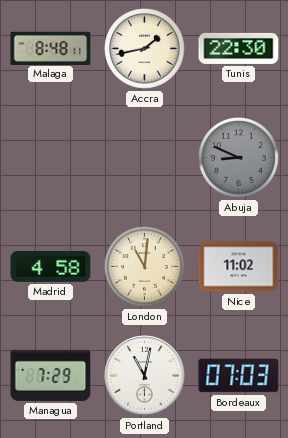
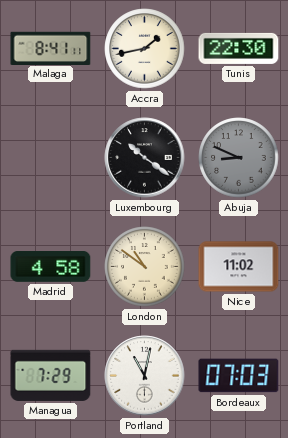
Malaga: 8:48 -> 8:41
Luxembourg: none -> 10:21
London: 11:01 -> 10:51
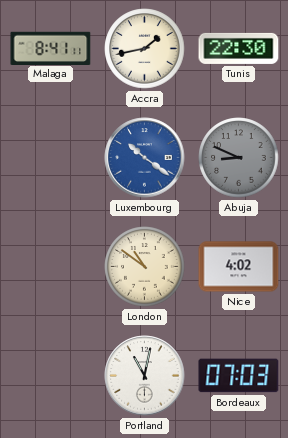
Luxembourg dial: black -> blue
Madrid: 4:58 -> none
Nice: 11:02 -> 4:02
Managua: 7:29 -> none
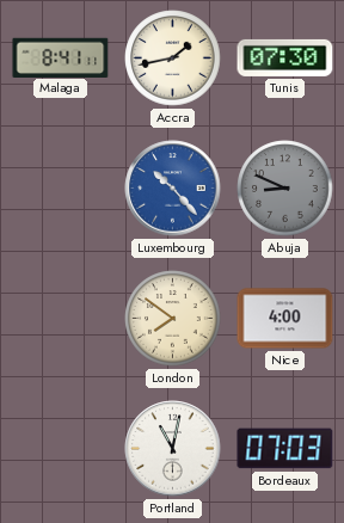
Tunis: 22:30 -> 07:30
Luxembourg: 10:21 -> 10:23
London: 10:51 -> 7:51
Nice: 4:02 -> 4:00
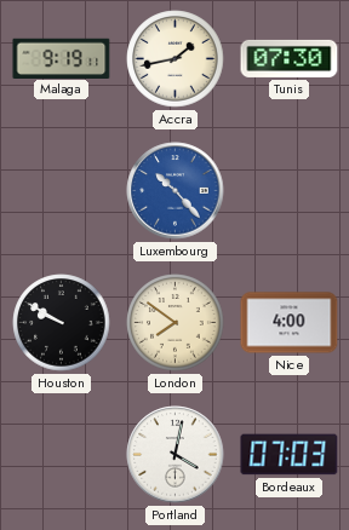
Malaga: 8:41 -> 9:19
Abuja: 8:49 -> none
Houston: none -> 9:50
Portland: 11:02 -> 4:02
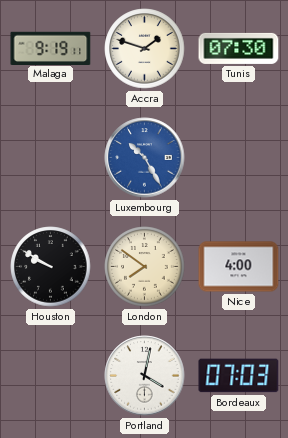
Accra: 1:43 -> 1:48
Luxembourg: 10:23 -> 10:25
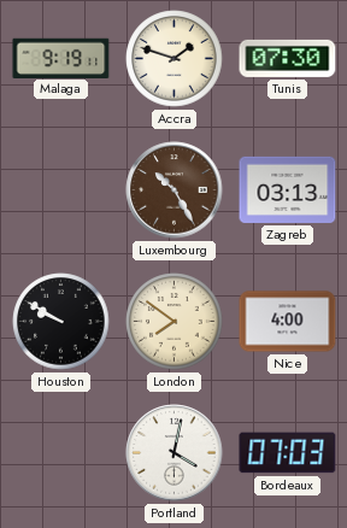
Luxembourg dial: blue -> brown
Zagreb: none -> 03:13
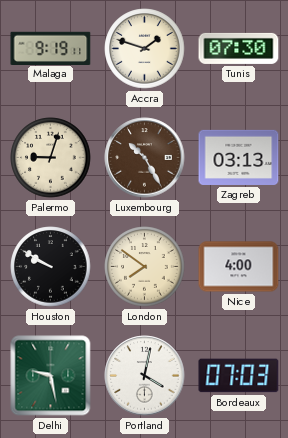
Palermo: none -> 9:03
Delhi: none -> 9:28
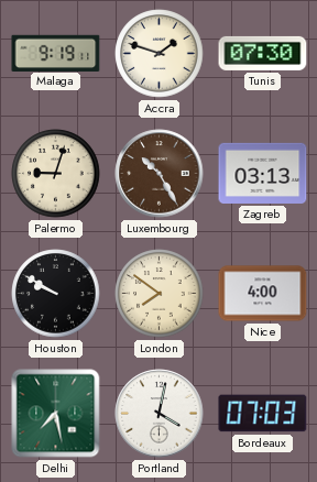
Delhi: 9:28 -> 7:28
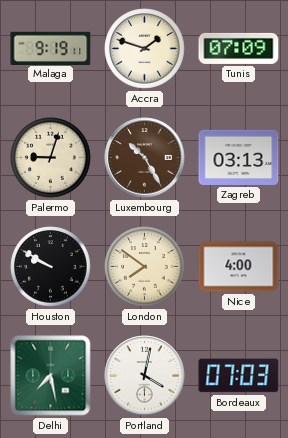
Tunis: 07:30 -> 07:09
